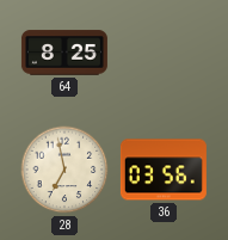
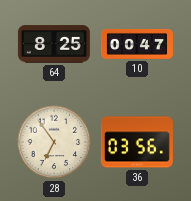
10: none -> 00:47
28: 6:58 -> 6:54
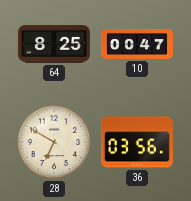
28: 6:54 -> 6:50
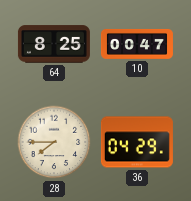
28: 6:50 -> 7:45
36: 03:56 -> 04:29
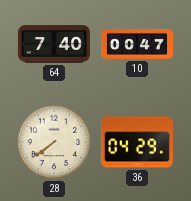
64: 8:25 -> 7:40
28: 7:45 -> 7:39
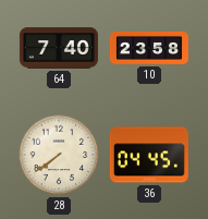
10: 00:47 -> 23:58
36: 04:29 -> 04:45
